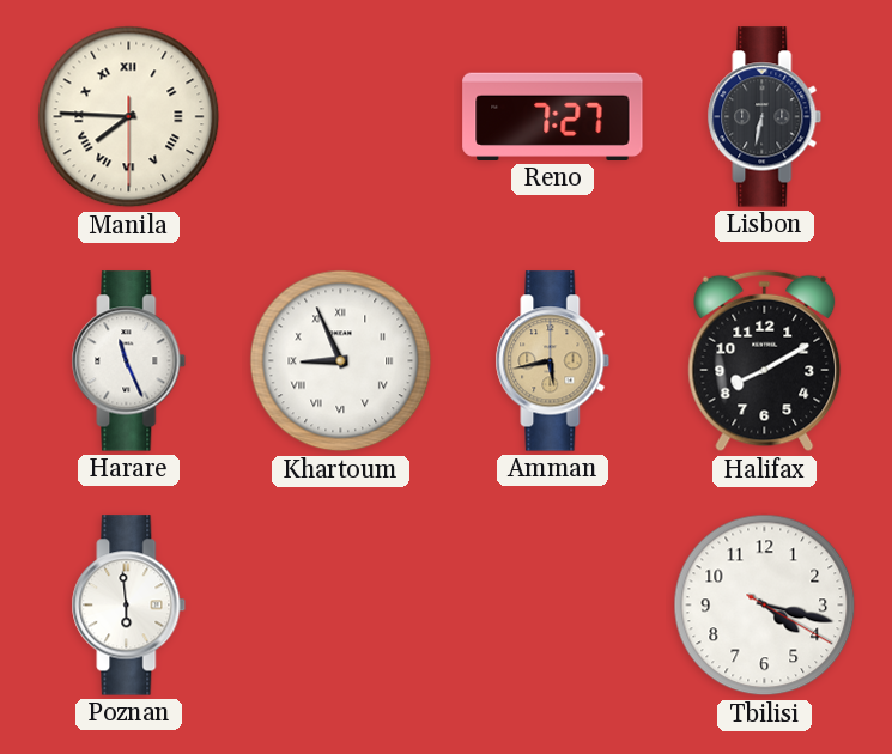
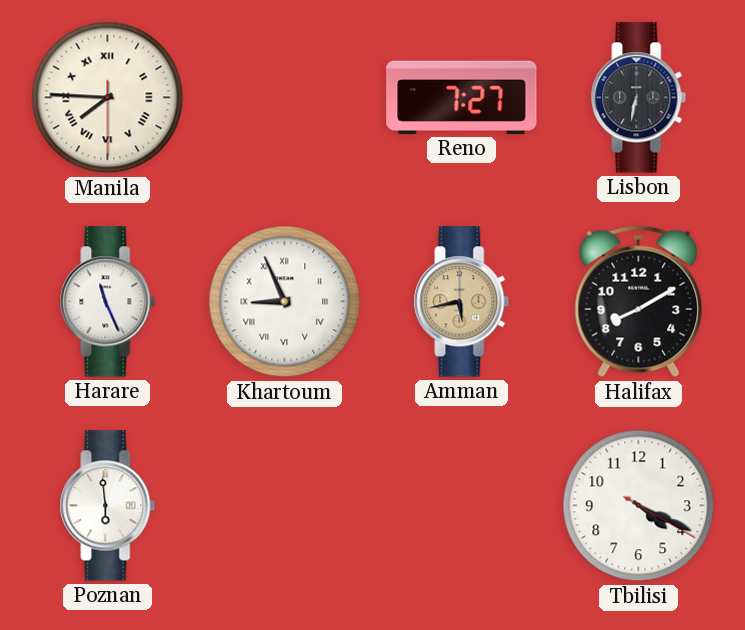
Tbilisi: 4:17 -> 4:19
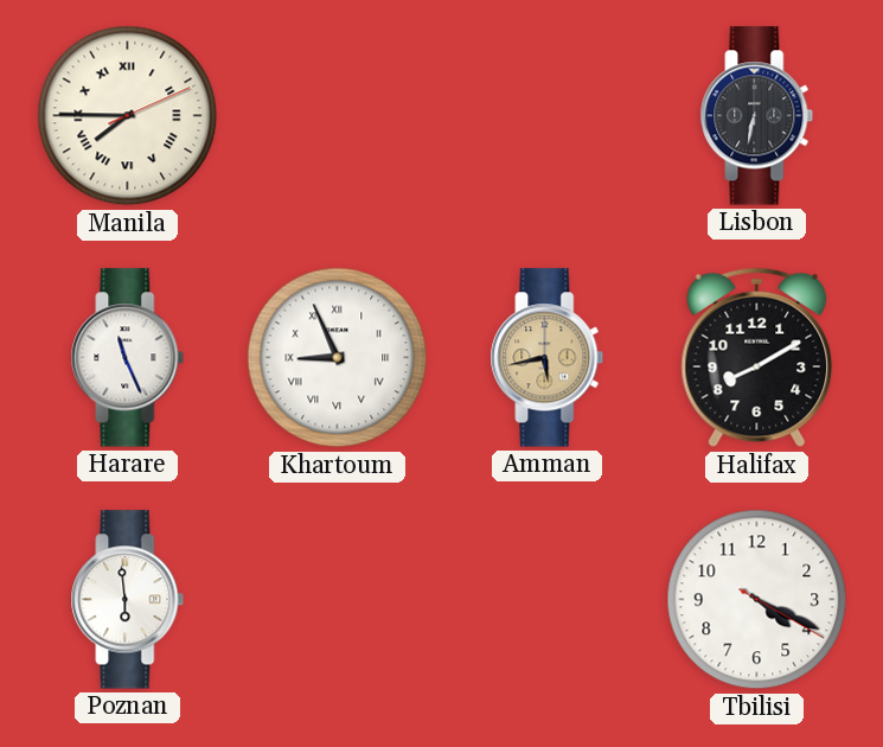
Manila: 7:45:30 -> 7:45:11
Reno: 7:27 -> none
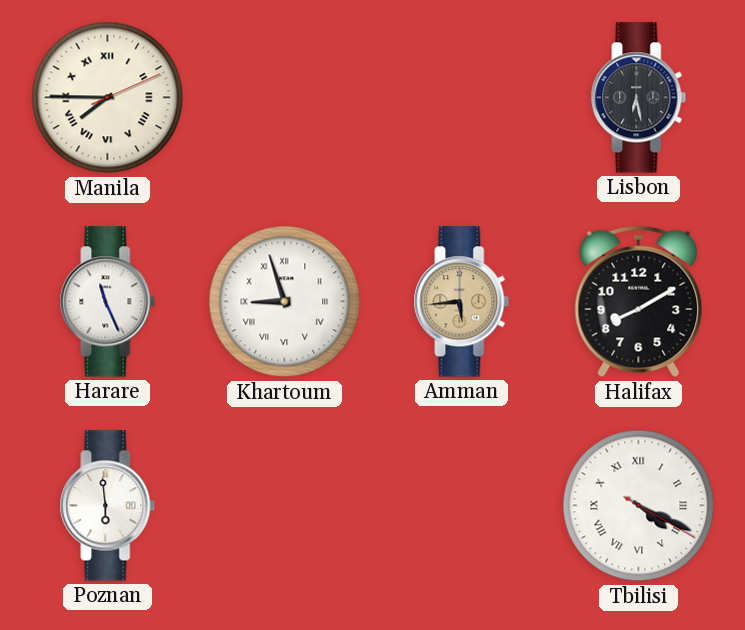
Lisbon: 6:32 -> 6:28
Khartoum: 8:56 -> 8:57
Amman: 5:43 -> 5:44
Tbilisi numerals: Arabic -> Roman
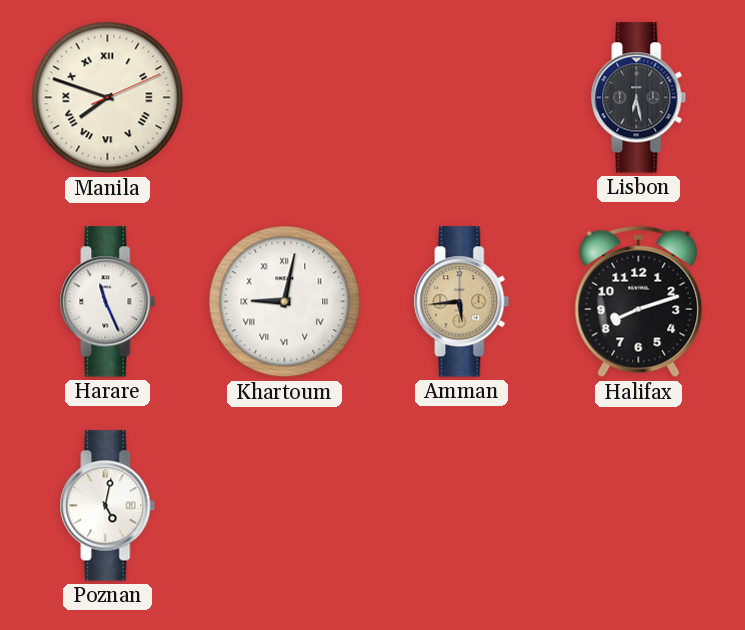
Manila: 7:45 -> 7:48
Khartoum: 8:57 -> 9:02
Halifax: 8:10 -> 8:12
Poznan: 5:59 -> 5:02
Tbilisi: 4:19 -> none
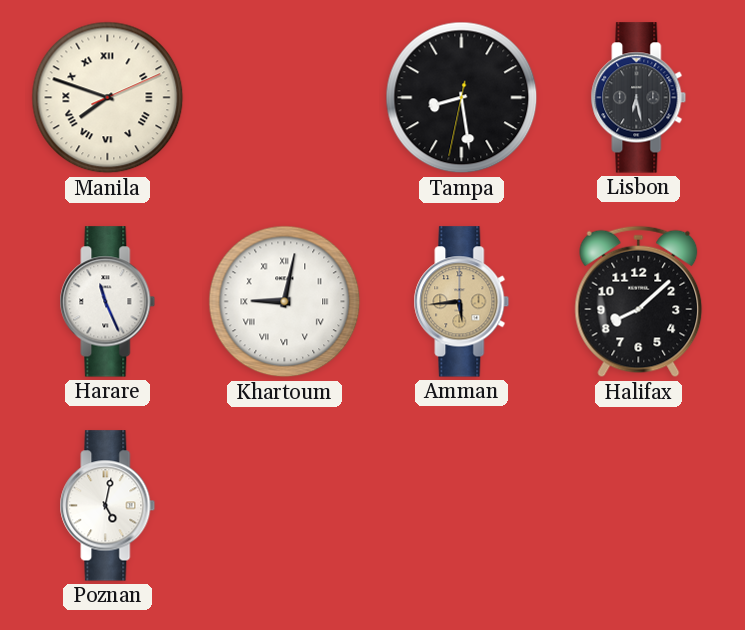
Tampa: none -> 8:28
Halifax: 8:12 -> 8:08
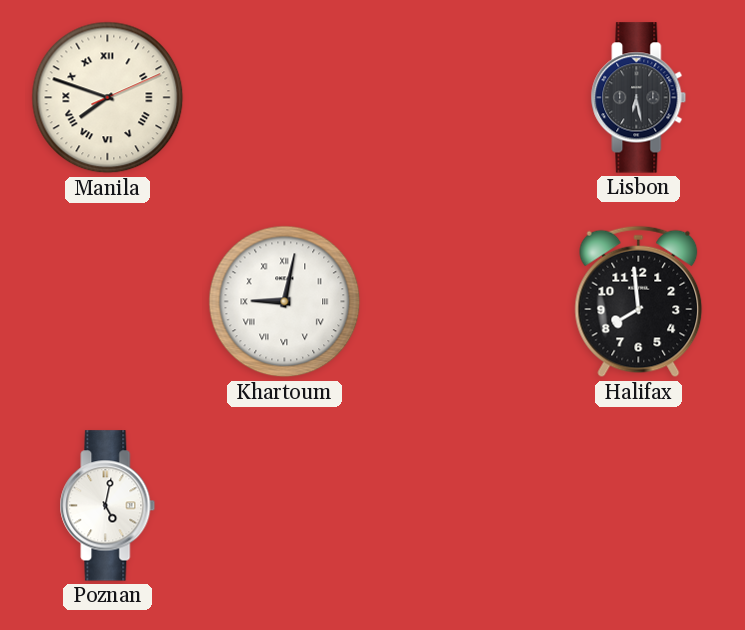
Tampa: 8:28 -> none
Harare: 11:26 -> none
Amman: 5:44 -> none
Halifax: 8:08 -> 7:59
